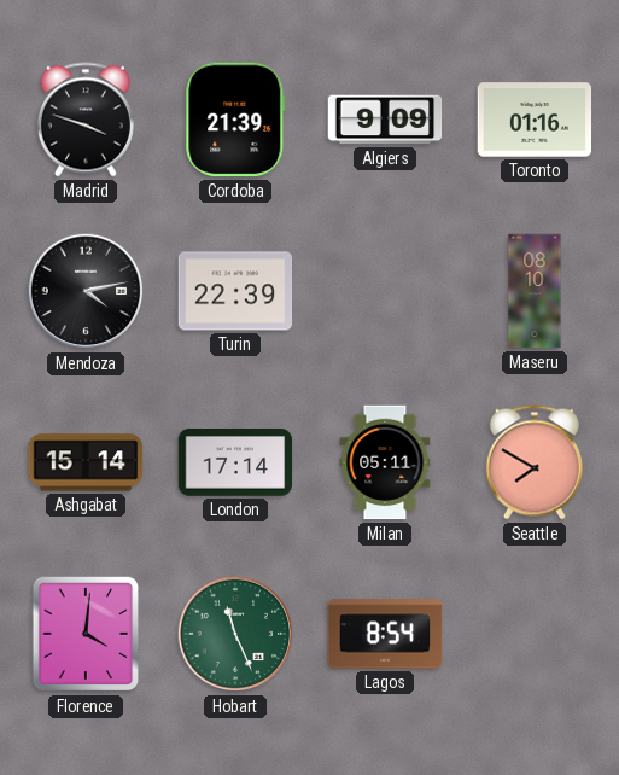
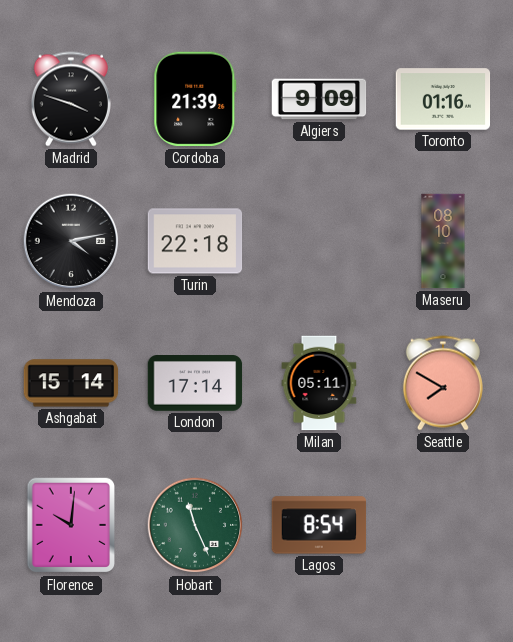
Turin: 22:39 -> 22:18
Florence: 4:01 -> 10:01
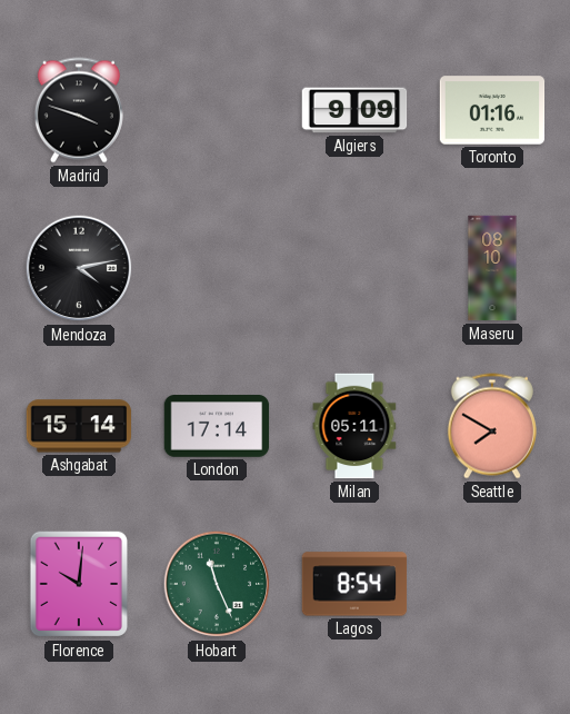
Cordoba: 21:39 -> none
Turin: 22:18 -> none
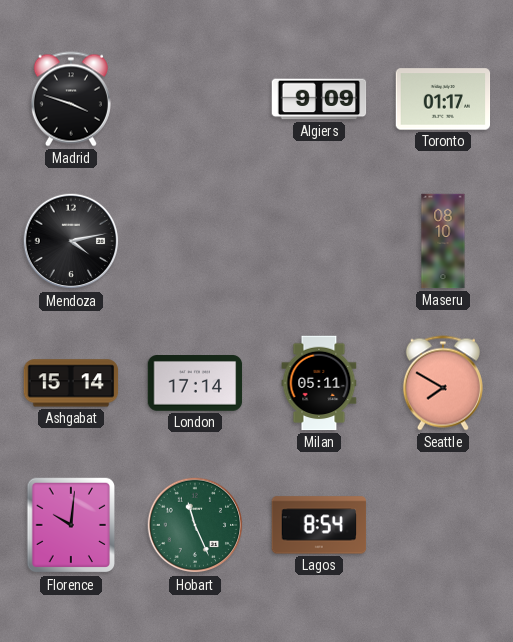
Toronto: 01:16 -> 01:17
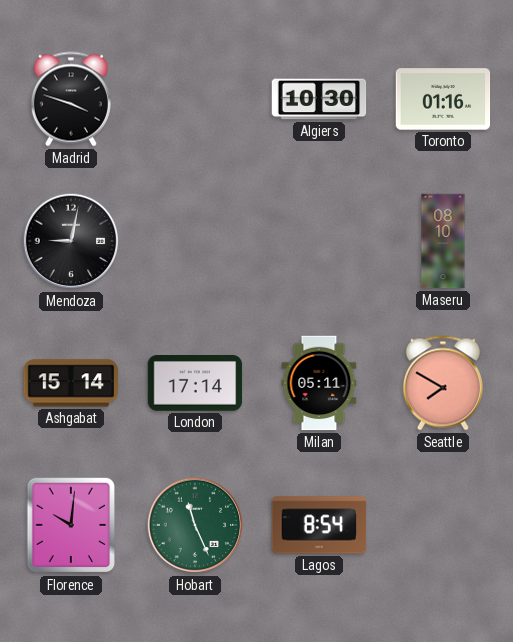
Algiers: 9:09 -> 10:30
Toronto: 01:17 -> 01:16
Mendoza: 4:13 -> 9:02
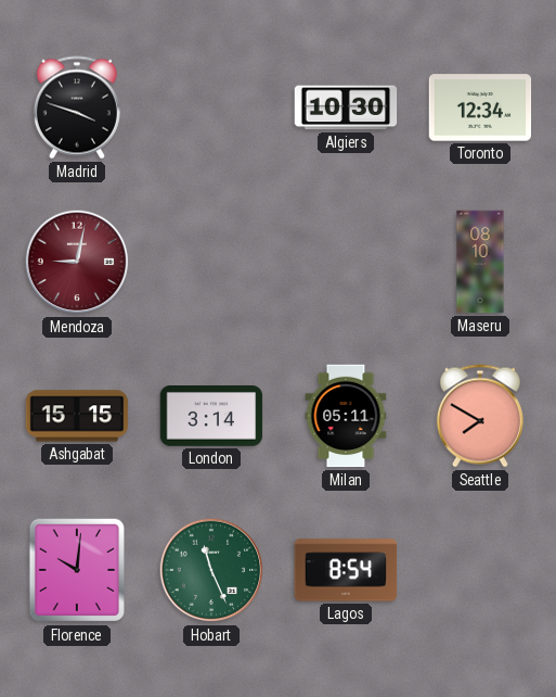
Toronto: 01:16 -> 12:34
Mendoza dial: black -> burgundy
Ashgabat: 15:14 -> 15:15
London: 17:14 -> 3:14
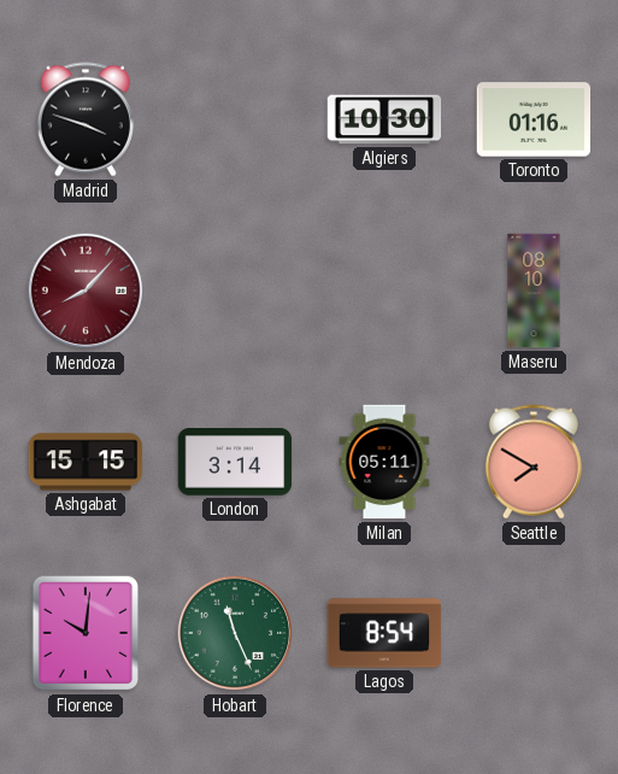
Toronto: 12:34 -> 01:16
Mendoza: 9:02 -> 8:07
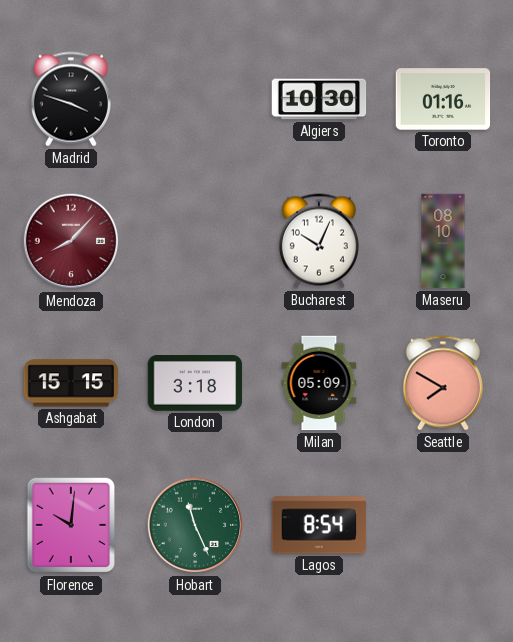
Bucharest: none -> 10:04
London: 3:14 -> 3:18
Milan: 05:11 -> 05:09
